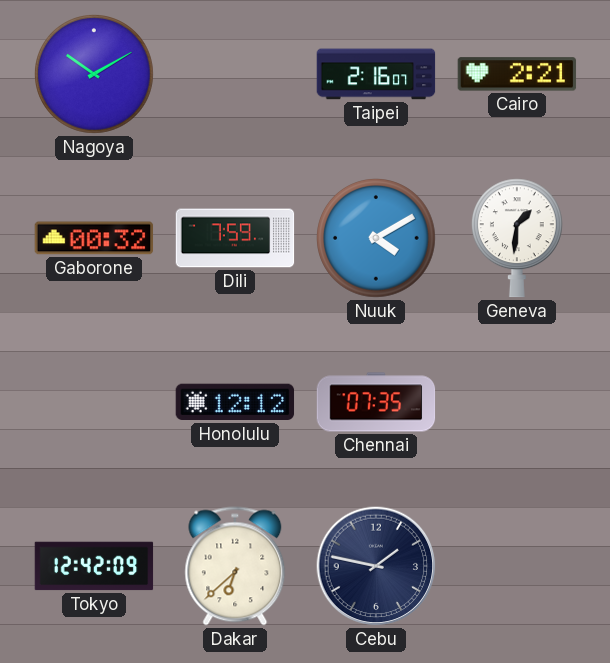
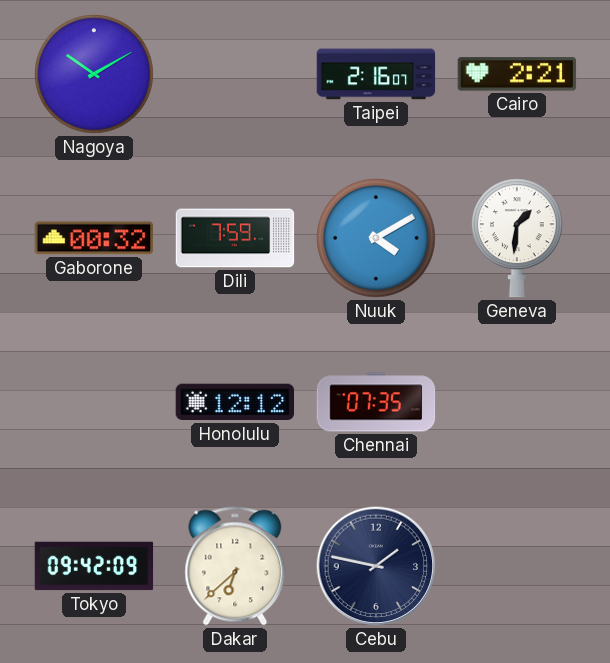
Tokyo: 12:42 -> 09:42
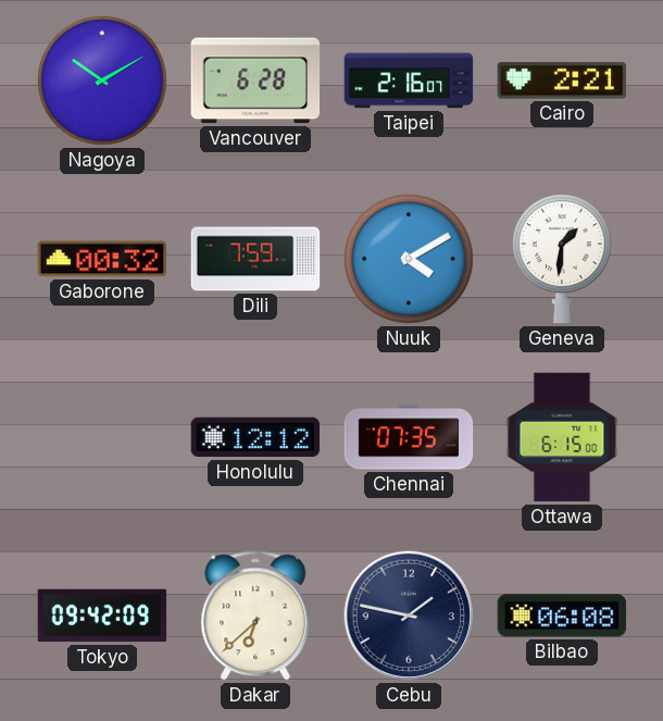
Vancouver: none -> 6:28
Ottawa: none -> 6:15
Bilbao: none -> 06:08
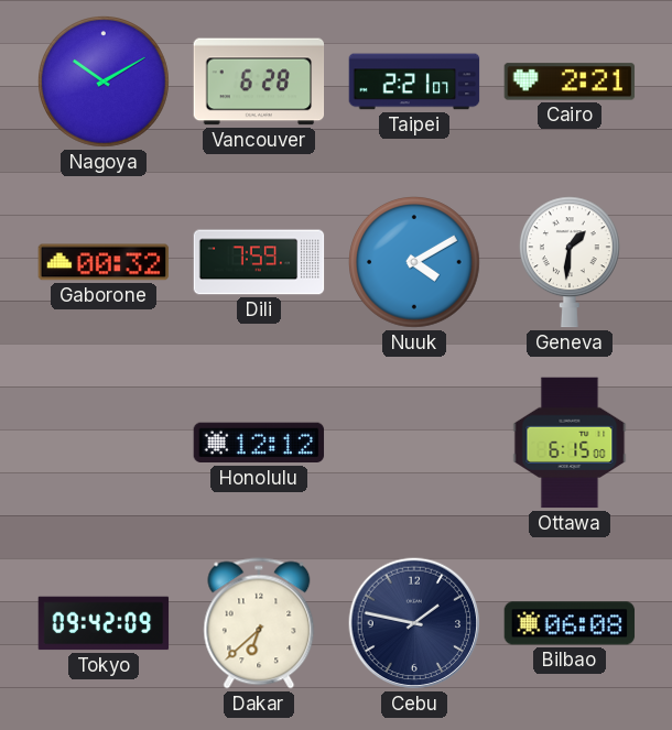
Taipei: 2:16 -> 2:21
Chennai: 07:35 -> none
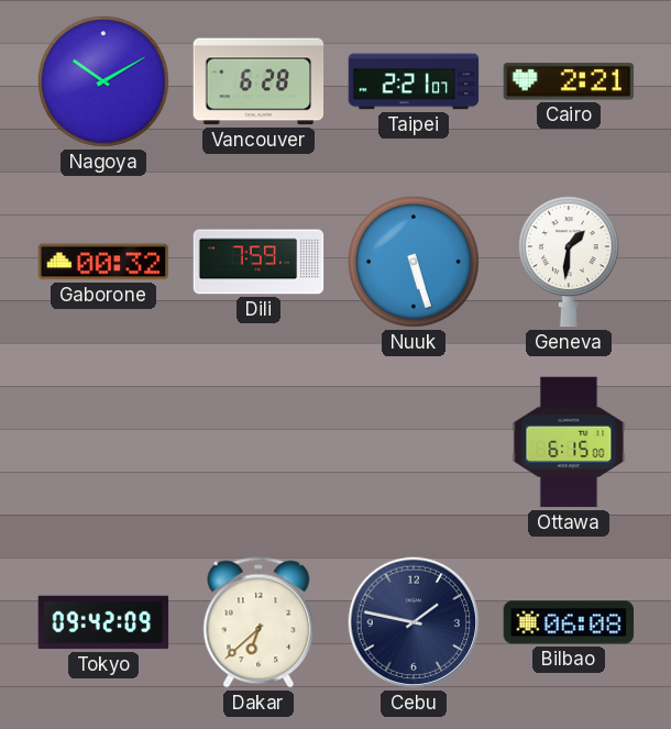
Nuuk: 4:10 -> 5:27
Honolulu: 12:12 -> none
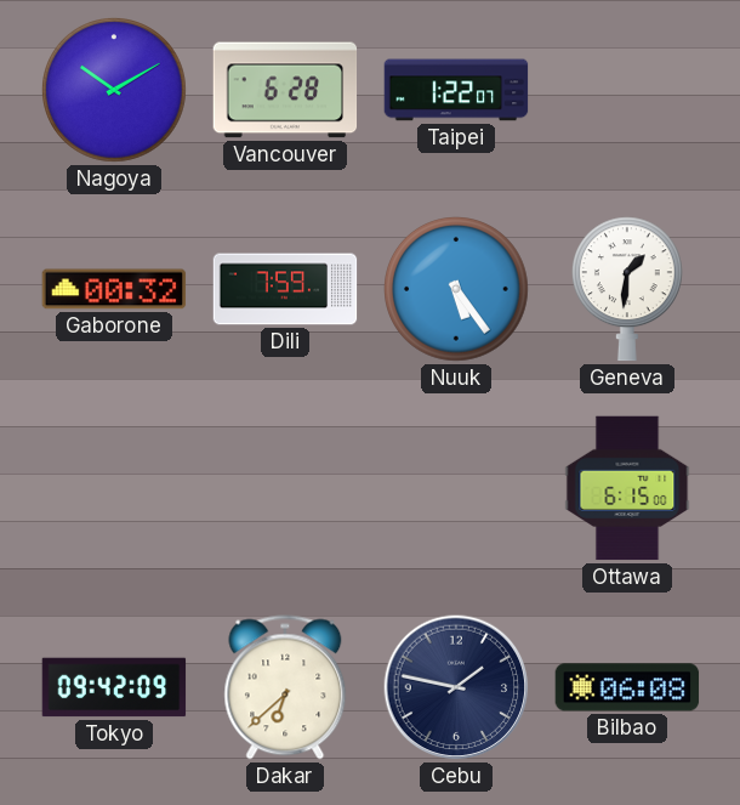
Taipei: 2:21 -> 1:22
Cairo: 2:21 -> none
Nuuk: 5:27 -> 5:24
